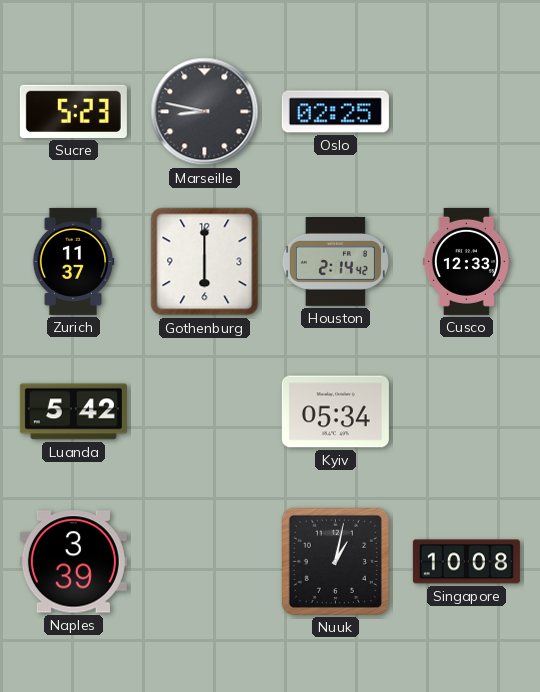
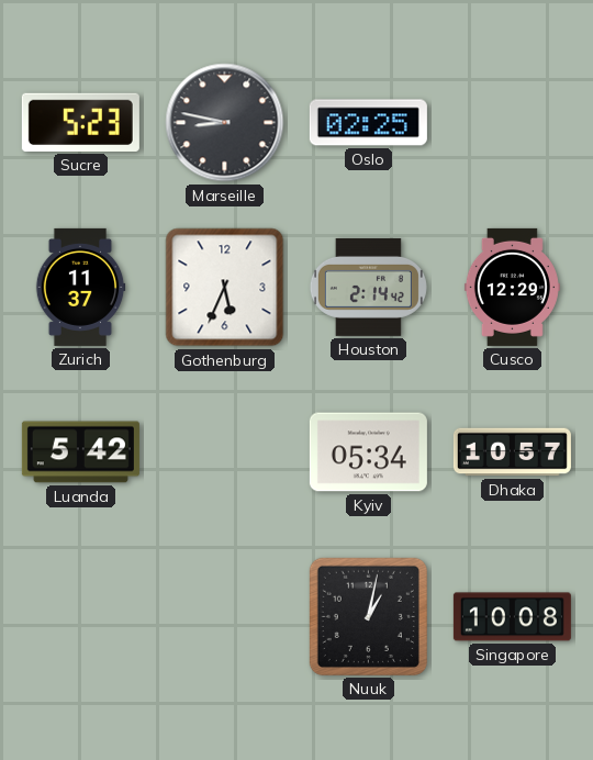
Gothenburg: 6:00 -> 5:34
Cusco: 12:33 -> 12:29
Dhaka: none -> 10:57
Naples: 3:39 -> none
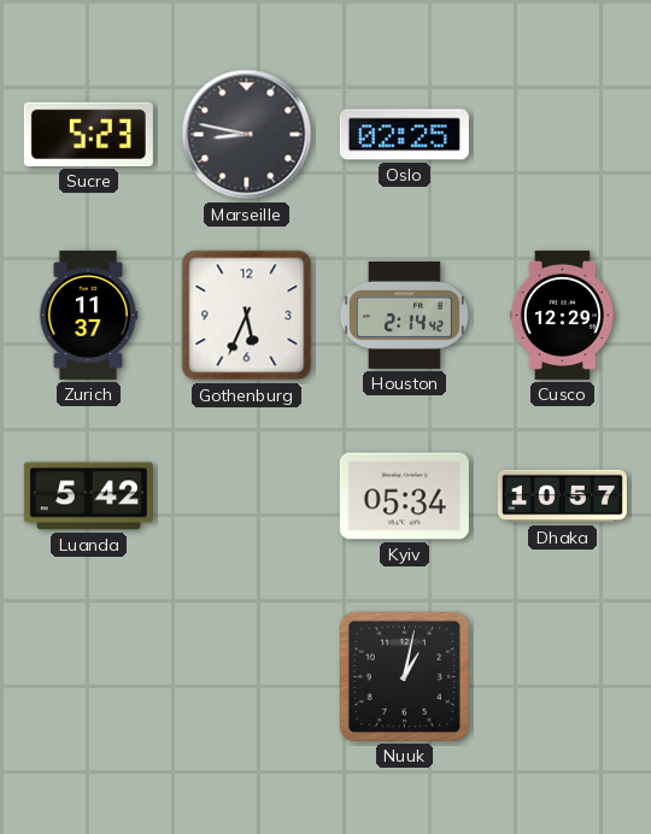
Singapore: 10:08 -> none
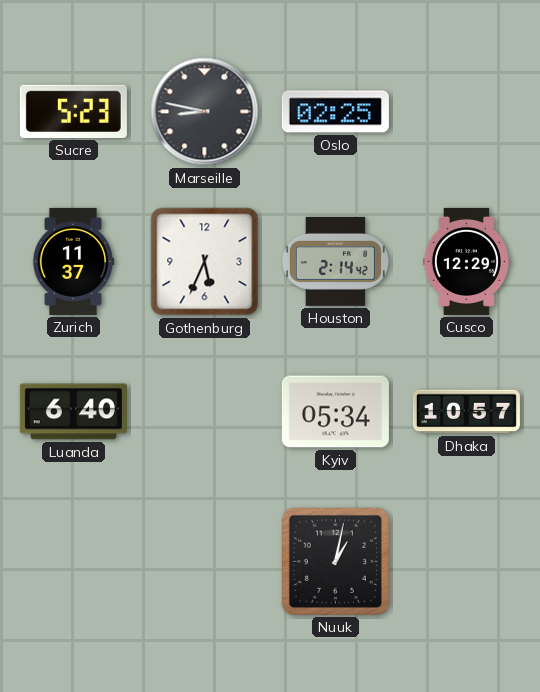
Luanda: 5:42 -> 6:40
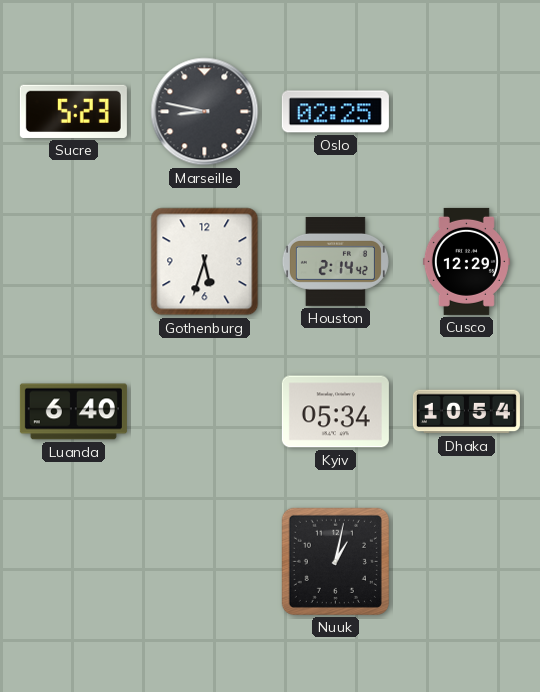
Zurich: 11:37 -> none
Gothenburg: 5:34 -> 5:33
Dhaka: 10:57 -> 10:54
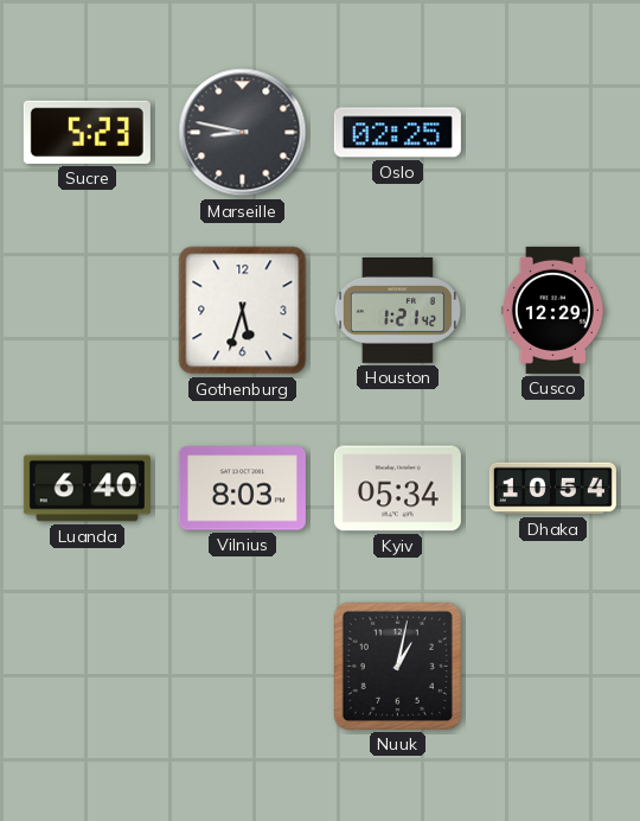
Houston: 2:14 -> 1:21
Vilnius: none -> 8:03
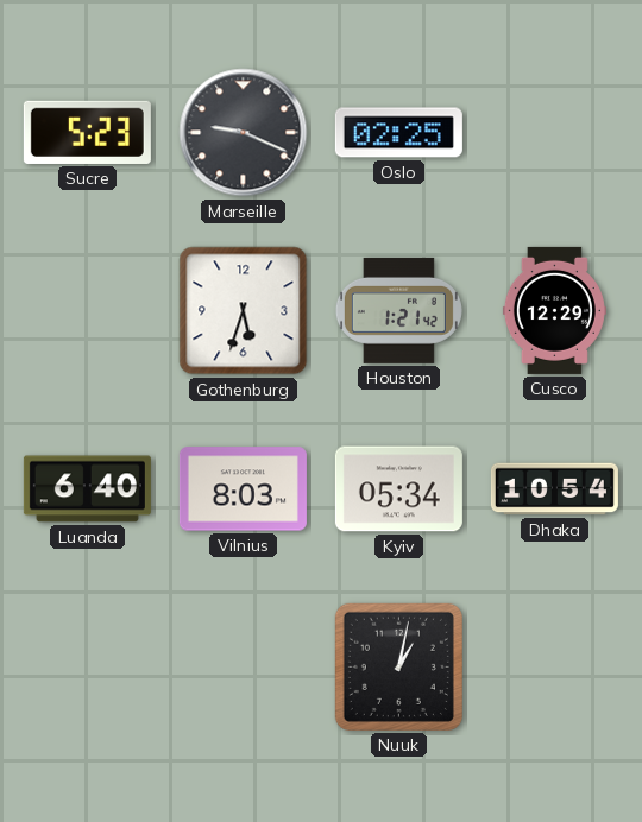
Marseille: 8:47 -> 9:19
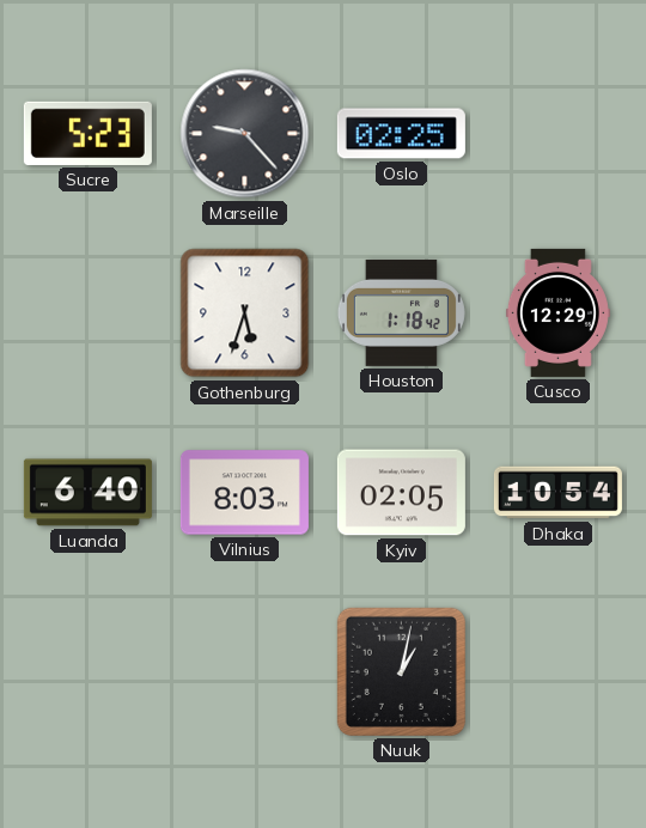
Marseille: 9:19 -> 9:23
Houston: 1:21 -> 1:18
Kyiv: 05:34 -> 02:05
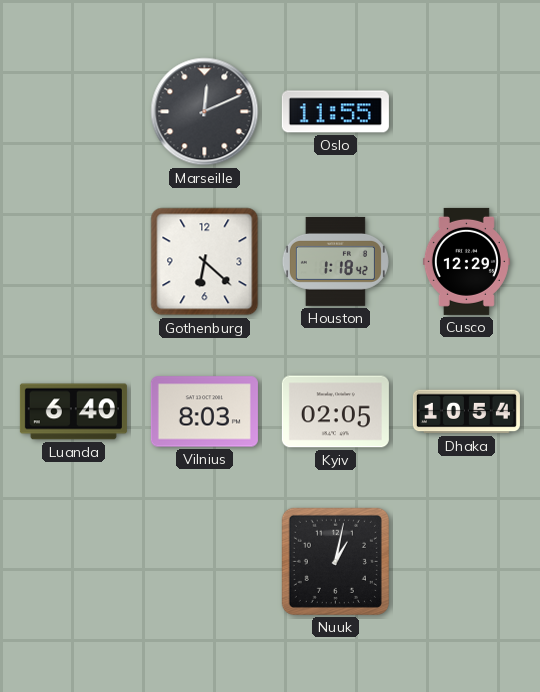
Sucre: 5:23 -> none
Marseille: 9:23 -> 12:11
Oslo: 02:25 -> 11:55
Gothenburg: 5:33 -> 6:22
